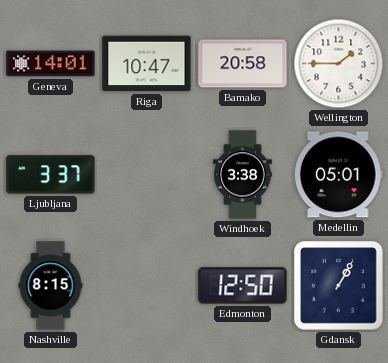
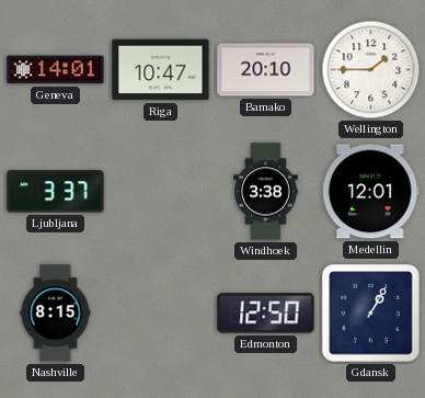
Bamako: 20:58 -> 20:10
Medellin: 05:01 -> 12:01
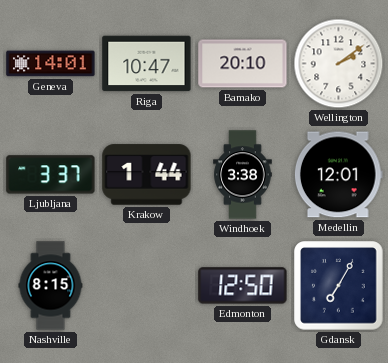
Wellington: 1:45 -> 2:09
Krakow: none -> 1:44
Gdansk: 1:05 -> 7:05
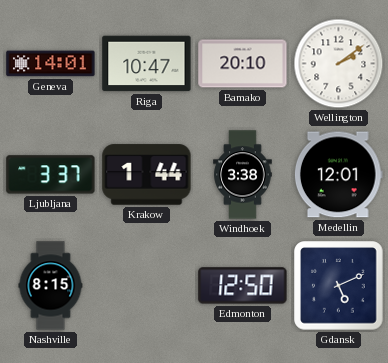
Gdansk: 7:05 -> 5:11
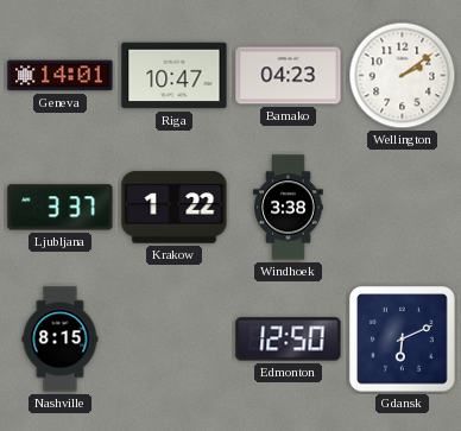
Bamako: 20:10 -> 04:23
Krakow: 1:44 -> 1:22
Medellin: 12:01 -> none
Gdansk: 5:11 -> 6:11
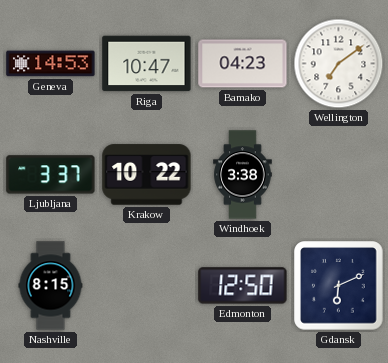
Geneva: 14:01 -> 14:53
Wellington: 2:09 -> 7:09
Krakow: 1:22 -> 10:22
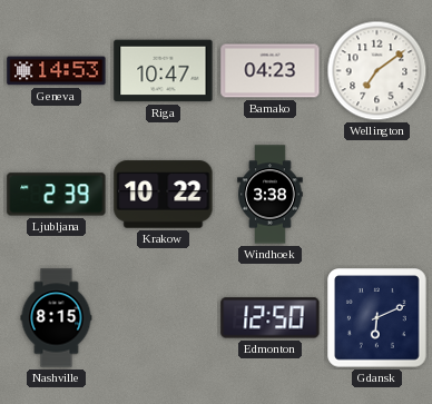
Ljubljana: 3:37 -> 2:39
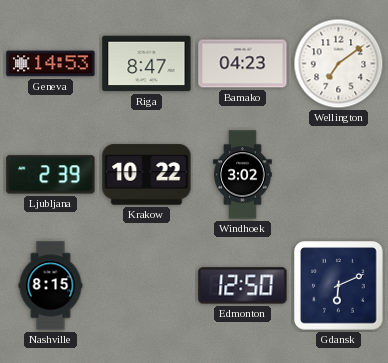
Riga: 10:47 -> 8:47
Windhoek: 3:38 -> 3:02
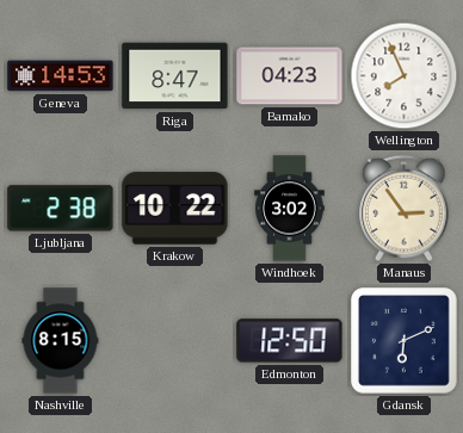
Wellington: 7:09 -> 7:56
Ljubljana: 2:39 -> 2:38
Manaus: none -> 2:54
